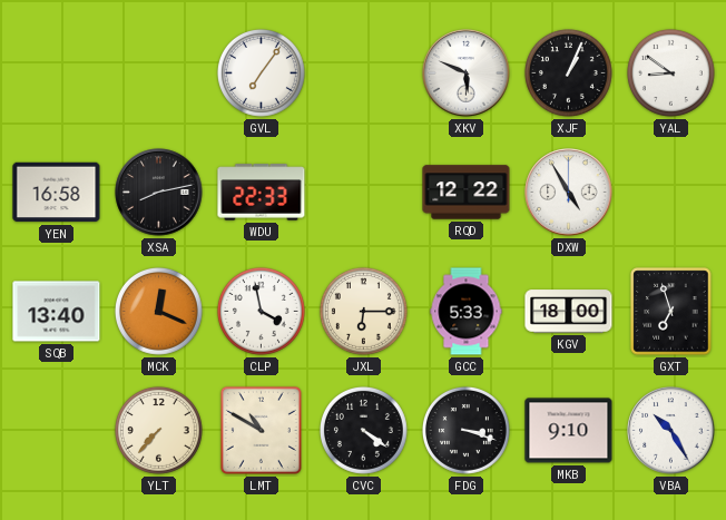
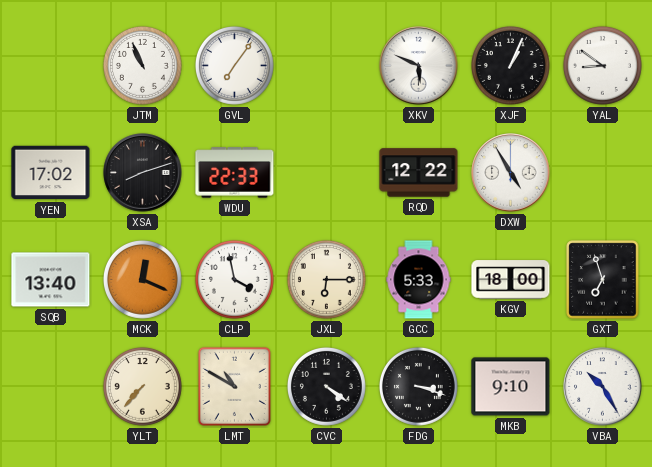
JTM: none -> 10:56
YEN: 16:58 -> 17:02
XSA: 8:13 -> 8:12
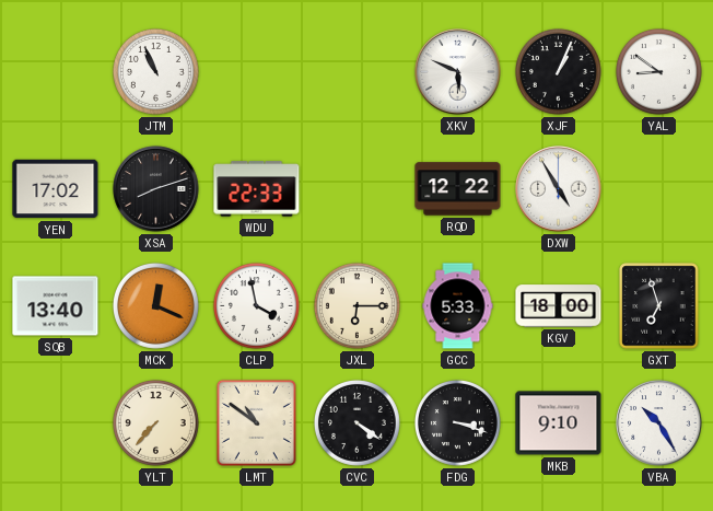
GVL: 7:06 -> none
LMT: 10:50 -> 10:51
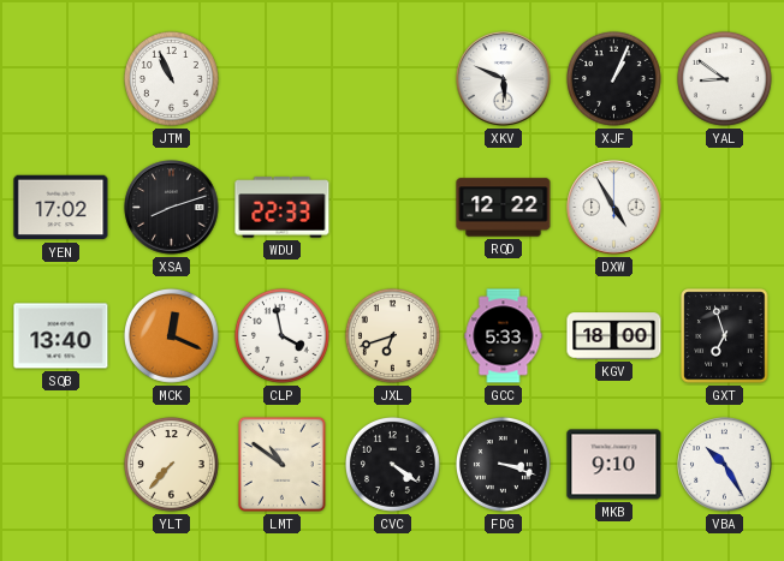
JXL: 6:15 -> 6:42
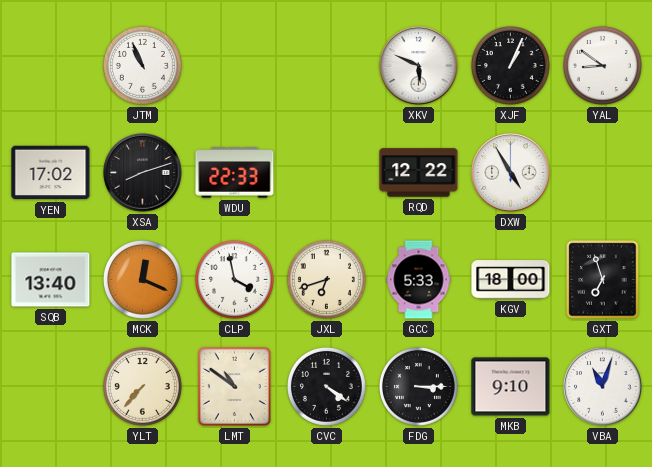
FDG: 3:18 -> 3:15
VBA: 10:25 -> 11:03
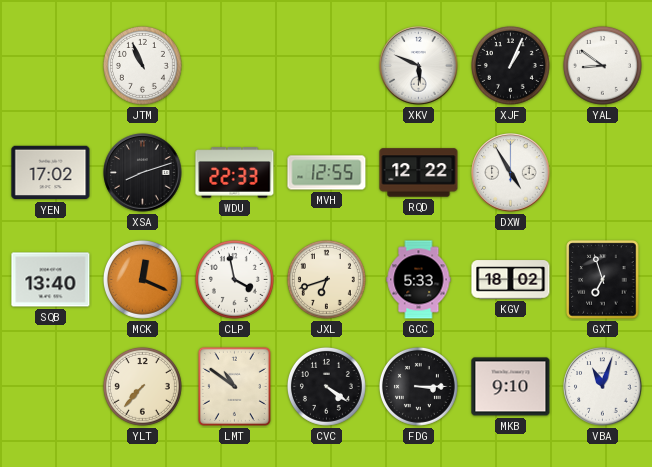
MVH: none -> 12:55
KGV: 18:00 -> 18:02
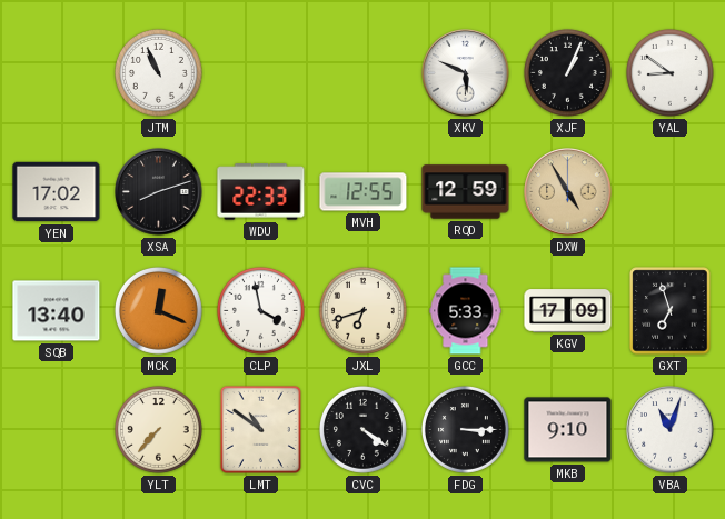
RQD: 12:22 -> 12:59
DXW dial: white -> champagne
KGV: 18:02 -> 17:09
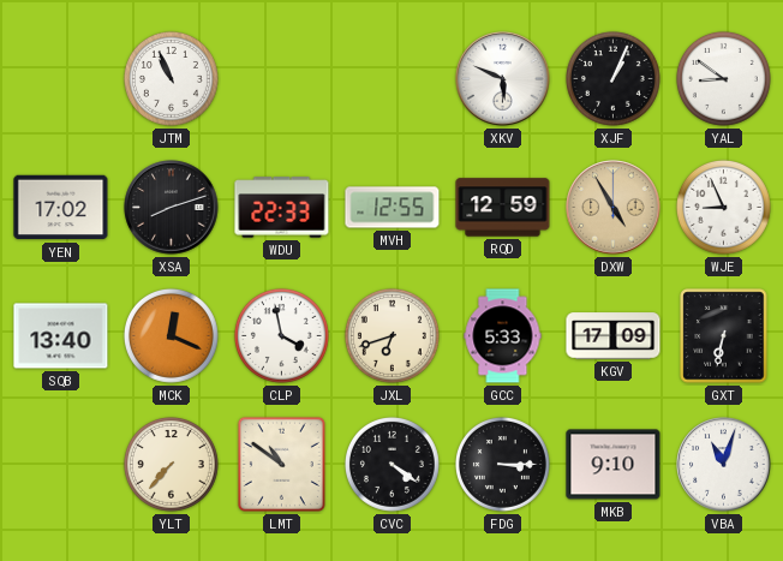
WJE: none -> 8:56
GXT: 6:57 -> 6:32
